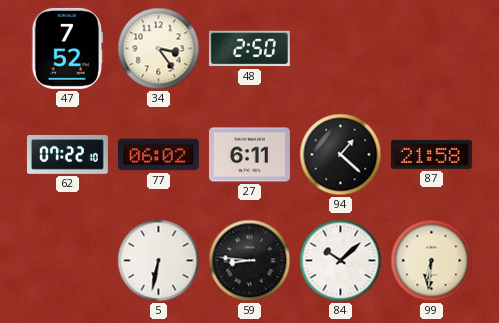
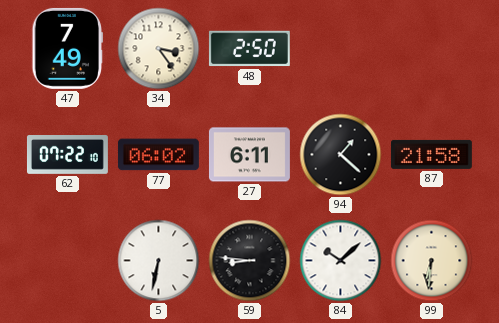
47: 7:52 -> 7:49
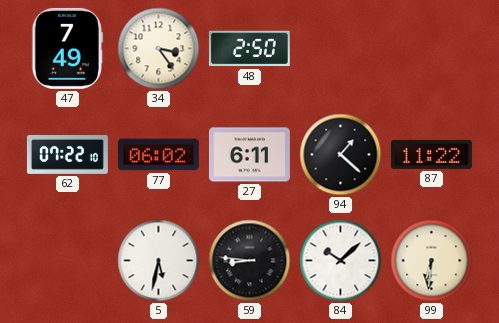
87: 21:58 -> 11:22
5: 6:32 -> 5:32
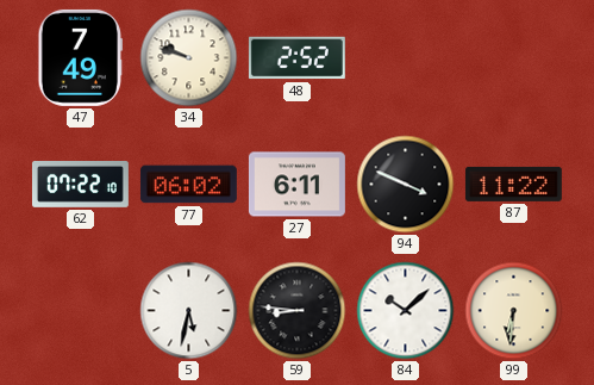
34: 3:24 -> 9:48
48: 2:50 -> 2:52
94: 1:22 -> 3:49
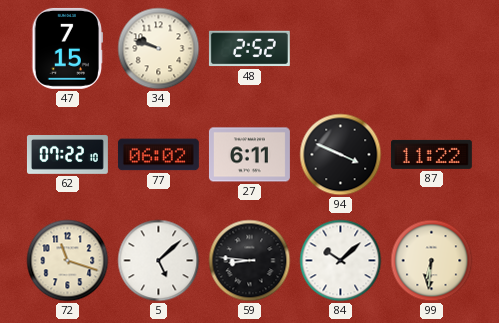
47: 7:49 -> 7:15
72: none -> 11:18
5: 5:32 -> 5:08
